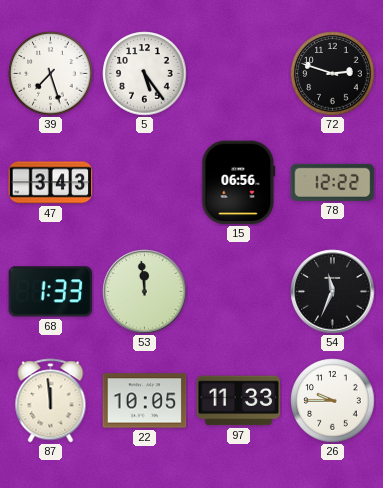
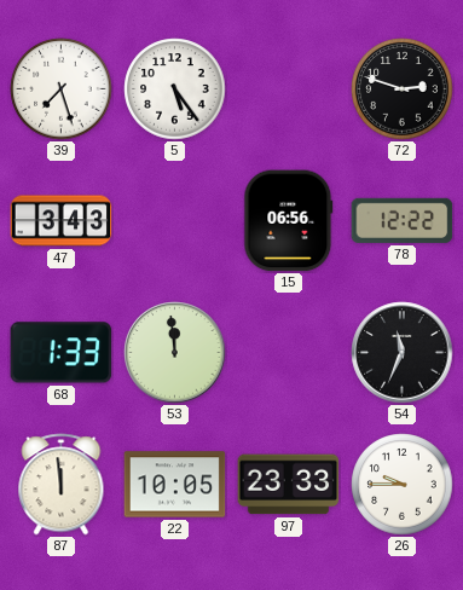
97: 11:33 -> 23:33
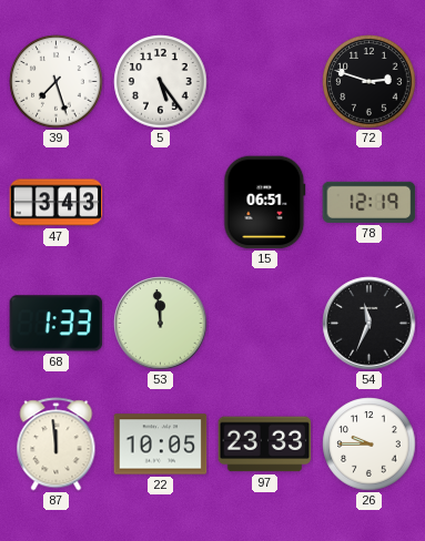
15: 06:56 -> 06:51
78: 12:22 -> 12:19
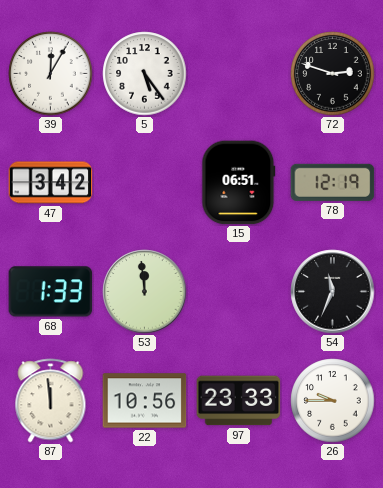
39: 7:27 -> 12:05
47: 3:43 -> 3:42
22: 10:05 -> 10:56
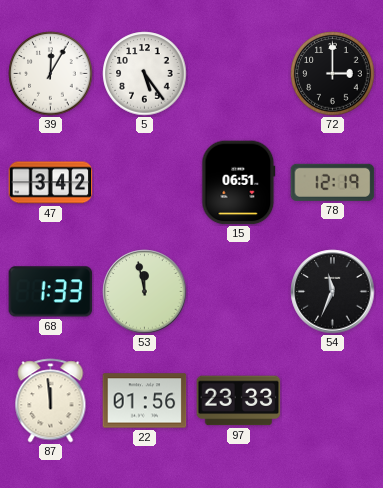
72: 2:48 -> 3:00
53: 11:59 -> 11:58
22: 10:56 -> 01:56
26: 9:45 -> none
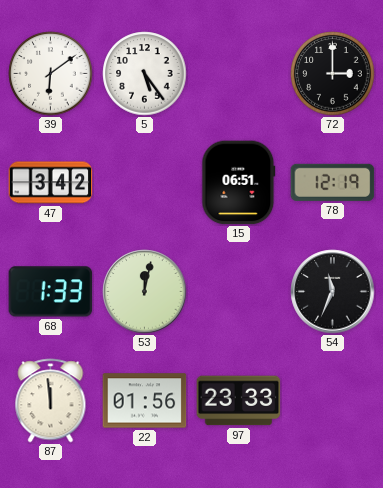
39: 12:05 -> 6:09
53: 11:58 -> 12:02
